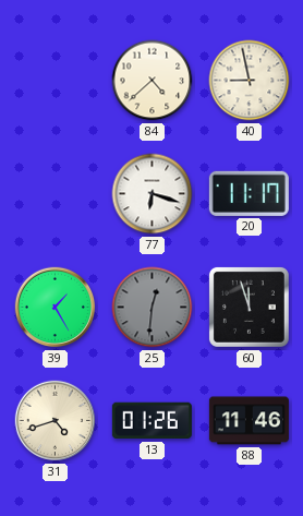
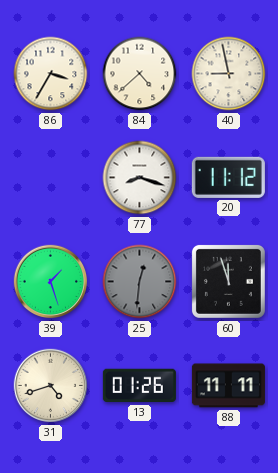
86: none -> 3:35
77: 6:18 -> 8:18
20: 11:17 -> 11:12
39: 1:25 -> 1:27
88: 11:46 -> 11:11
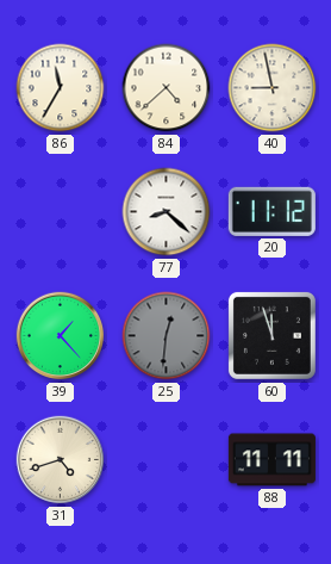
86: 3:35 -> 11:35
77: 8:18 -> 8:22
39: 1:27 -> 1:23
13: 01:26 -> none
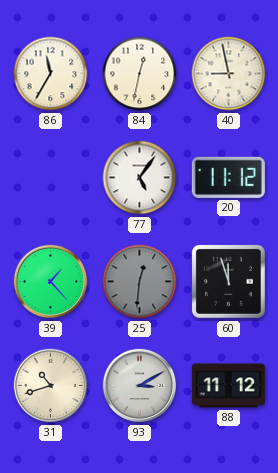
84: 4:38 -> 12:32
77: 8:22 -> 5:06
31: 4:42 -> 10:42
93: none -> 3:10
88: 11:11 -> 11:12
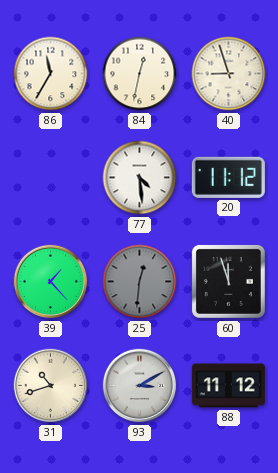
40: 8:58 -> 8:57
77: 5:06 -> 4:29
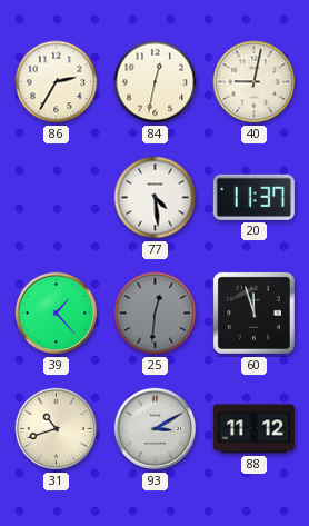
86: 11:35 -> 2:35
40: 8:57 -> 9:02
20: 11:12 -> 11:37
